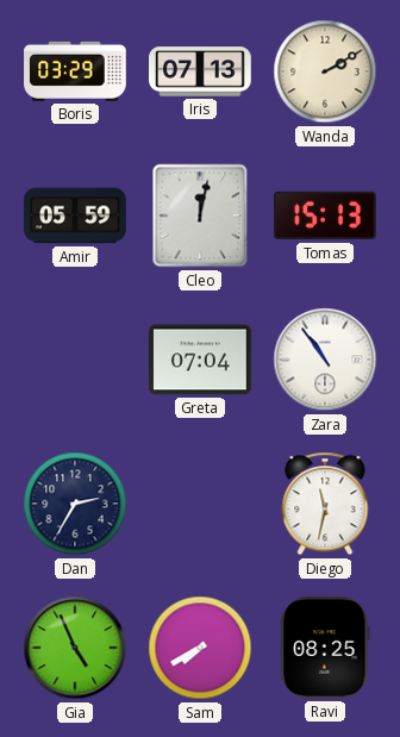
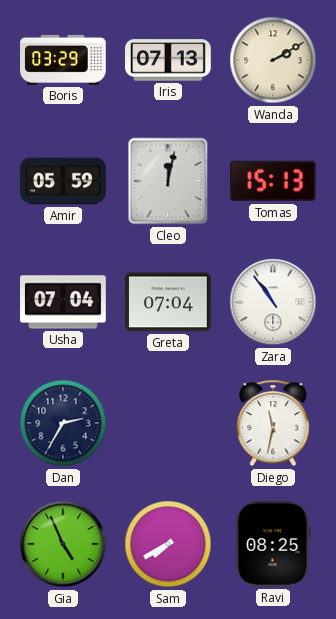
Usha: none -> 07:04
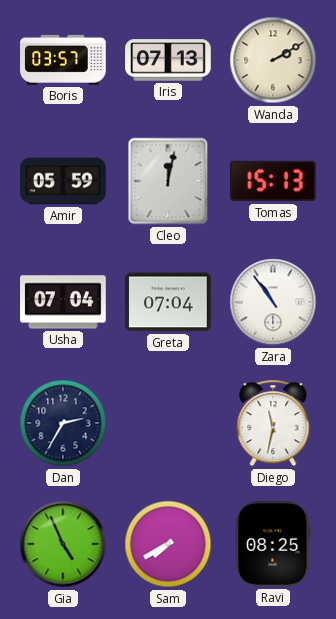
Boris: 03:29 -> 03:57
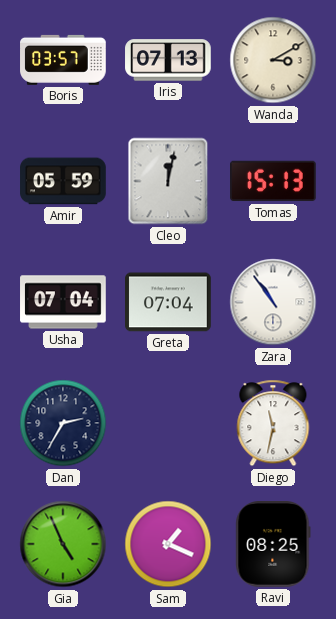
Wanda: 2:10 -> 3:10
Sam: 7:40 -> 1:19
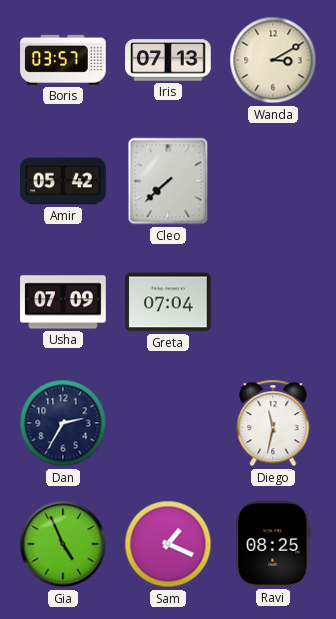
Amir: 05:59 -> 05:42
Cleo: 12:02 -> 7:38
Tomas: 15:13 -> none
Usha: 07:04 -> 07:09
Zara: 10:54 -> none
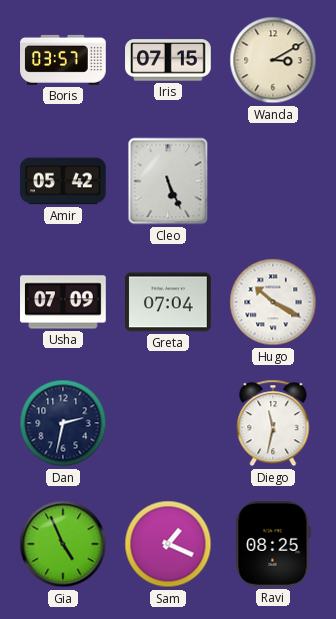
Iris: 07:13 -> 07:15
Cleo: 7:38 -> 5:26
Hugo: none -> 10:20
Dan: 2:35 -> 2:32
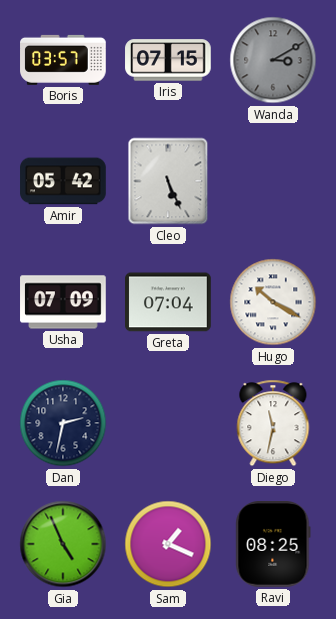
Wanda dial: cream -> grey
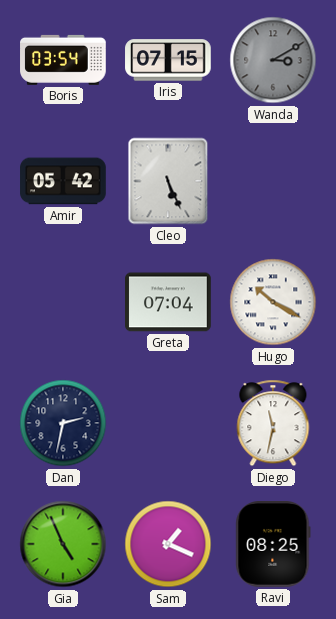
Boris: 03:57 -> 03:54
Usha: 07:09 -> none
